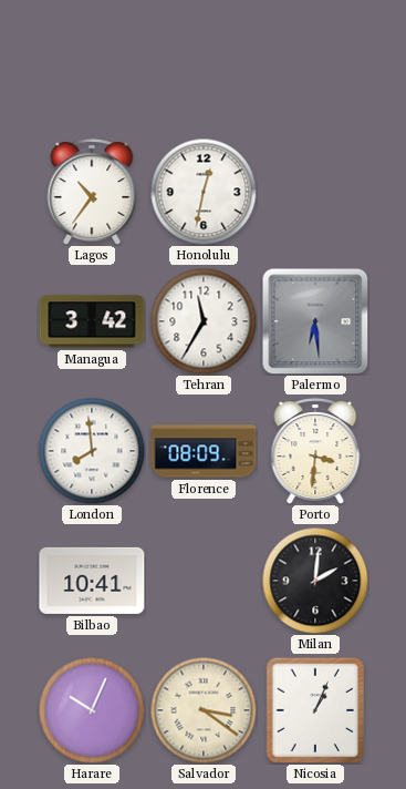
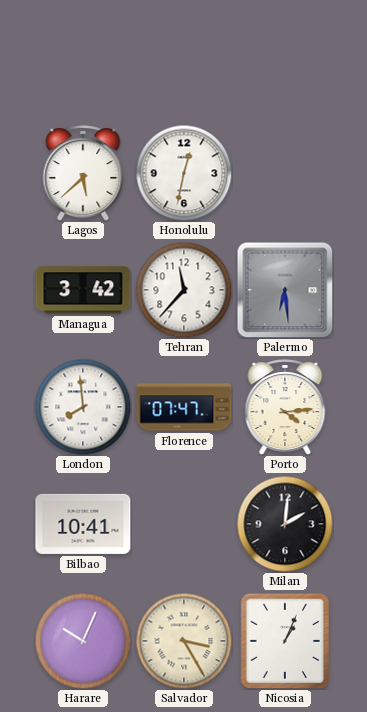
Lagos: 10:36 -> 5:38
Tehran: 11:35 -> 11:37
Florence: 08:09 -> 07:47
Porto: 3:31 -> 4:14
Salvador: 3:21 -> 3:25
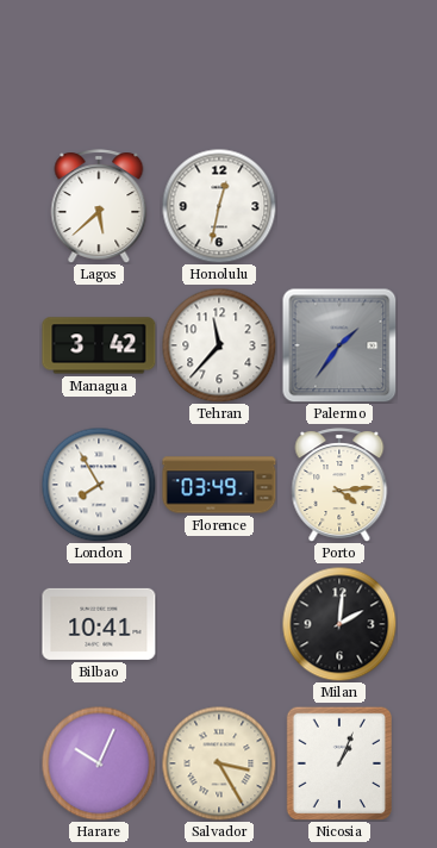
Palermo: 6:29 -> 1:36
London: 7:59 -> 7:55
Florence: 07:47 -> 03:49
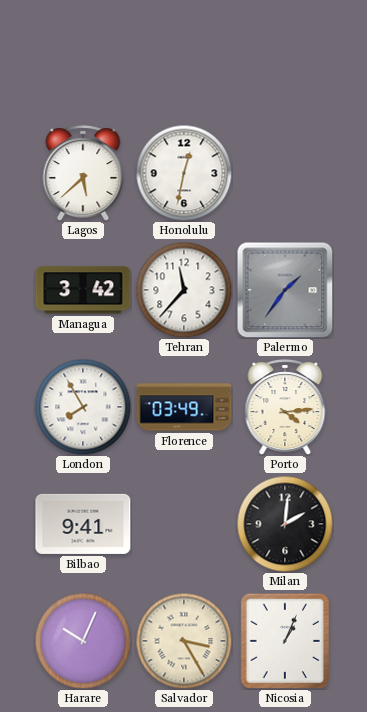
Bilbao: 10:41 -> 9:41
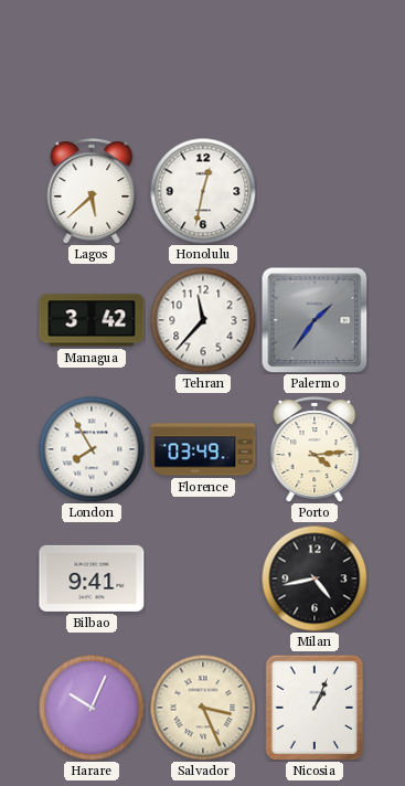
Milan: 2:01 -> 4:43
Salvador: 3:25 -> 3:26
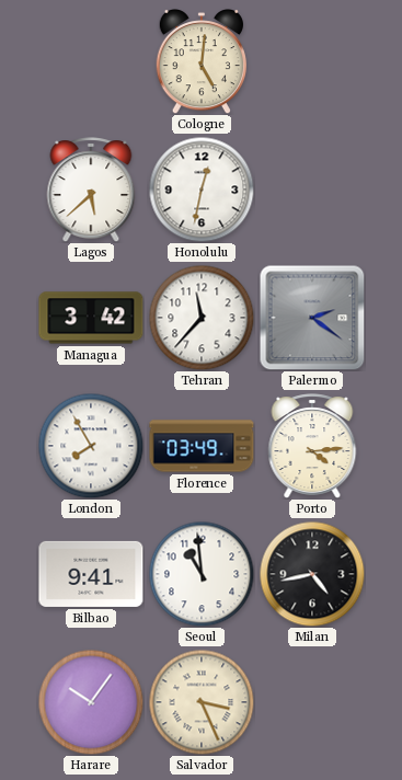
Cologne: none -> 5:01
Palermo: 1:36 -> 2:21
Seoul: none -> 10:59
Harare: 10:04 -> 10:06
Nicosia: 1:04 -> none
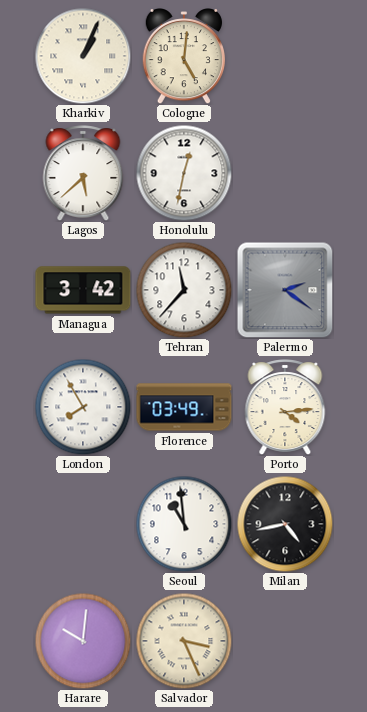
Kharkiv: none -> 1:04
Bilbao: 9:41 -> none
Harare: 10:06 -> 10:01
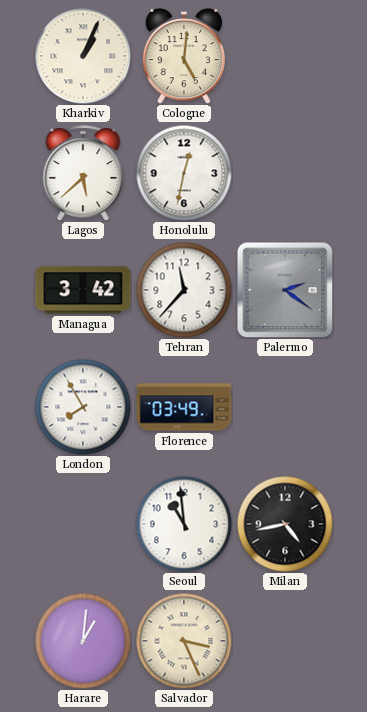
Porto: 4:14 -> none
Harare: 10:01 -> 1:01
